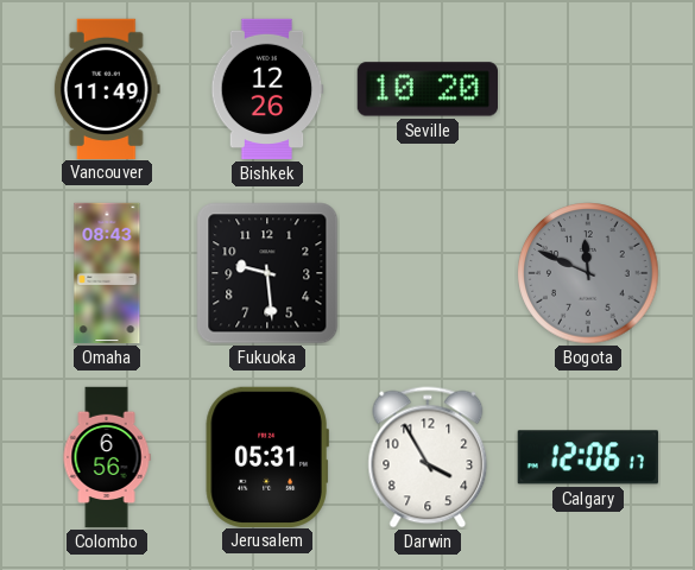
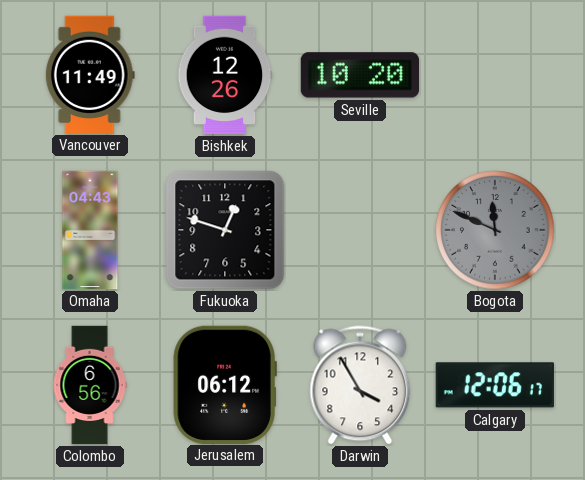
Omaha: 08:43 -> 04:43
Fukuoka: 9:29 -> 12:48
Jerusalem: 05:31 -> 06:12
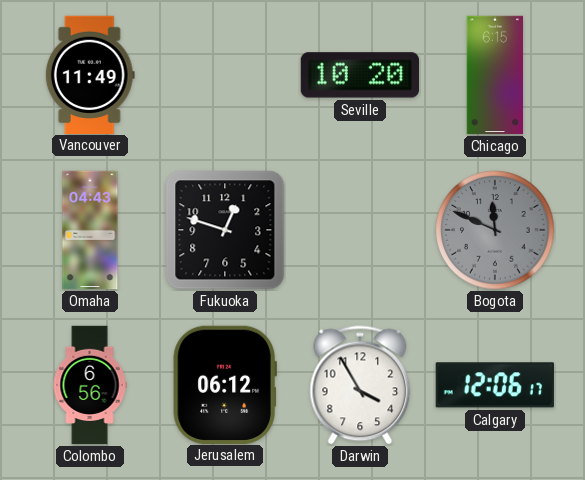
Bishkek: 12:26 -> none
Chicago: none -> 6:15
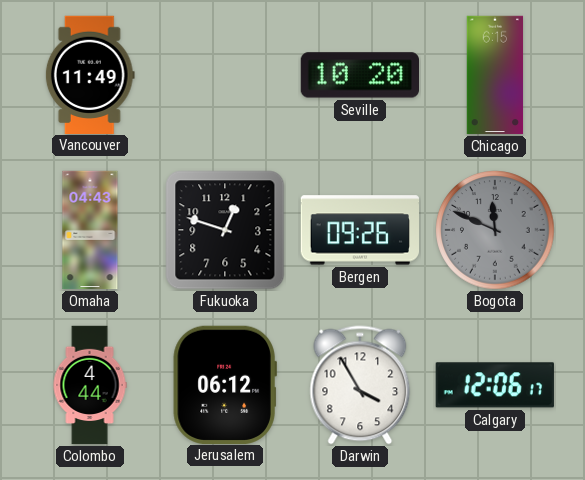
Bergen: none -> 09:26
Colombo: 6:56 -> 4:44
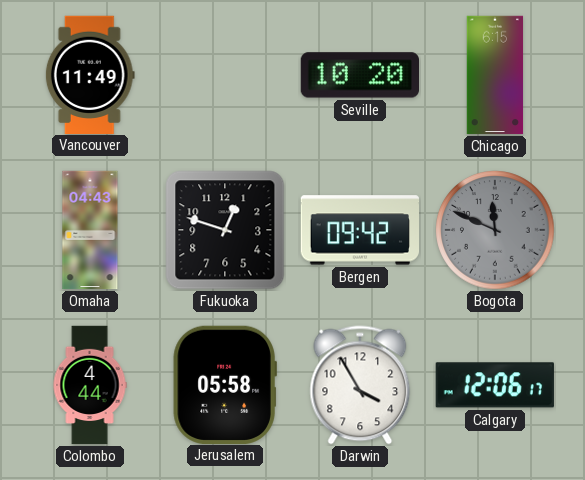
Bergen: 09:26 -> 09:42
Jerusalem: 06:12 -> 05:58
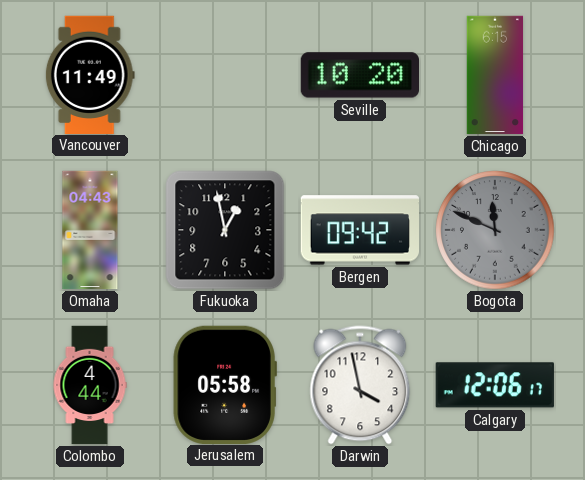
Fukuoka: 12:48 -> 12:58
Darwin: 3:55 -> 3:58
